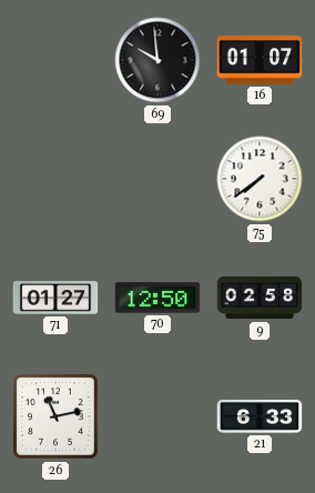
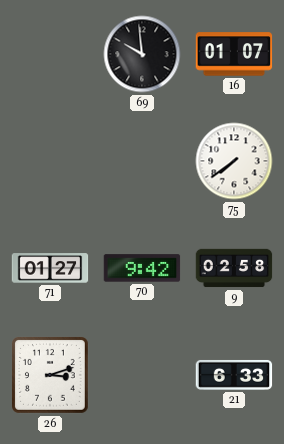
70: 12:50 -> 9:42
26: 11:13 -> 3:12
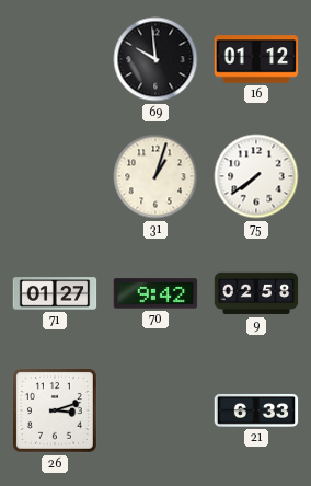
16: 01:07 -> 01:12
31: none -> 1:03
